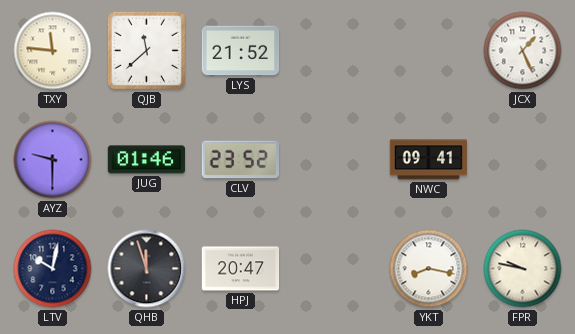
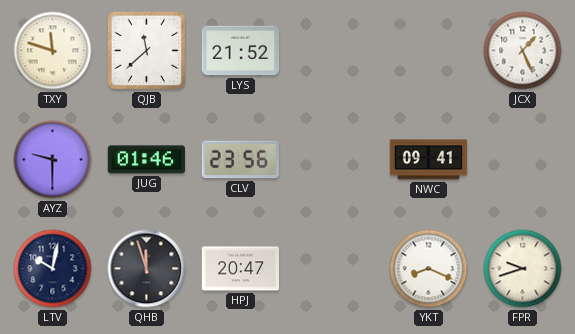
TXY: 11:46 -> 11:48
CLV: 23:52 -> 23:56
YKT: 8:17 -> 8:19
FPR: 9:47 -> 9:42
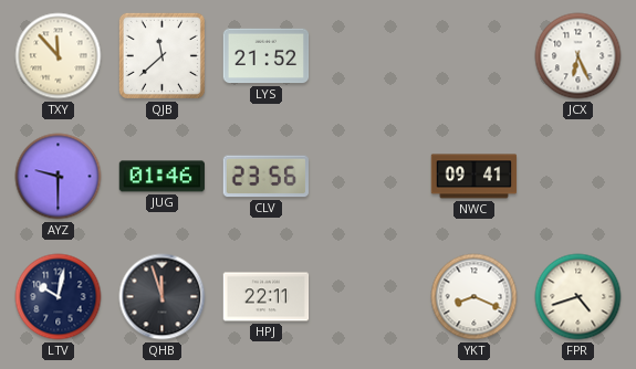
TXY: 11:48 -> 11:53
JCX: 1:26 -> 6:26
HPJ: 20:47 -> 22:11
FPR: 9:42 -> 4:42
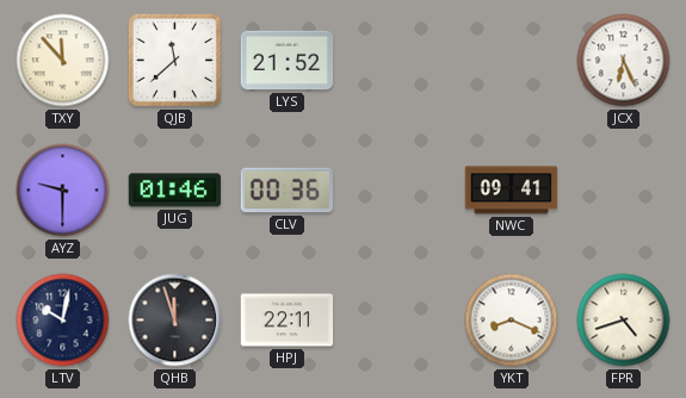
CLV: 23:56 -> 00:36
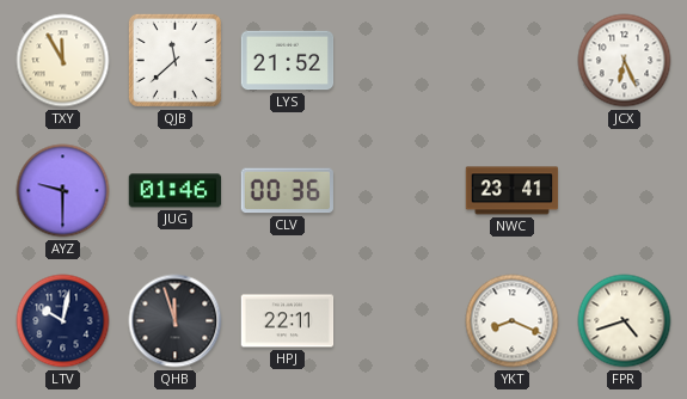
TXY: 11:53 -> 11:55
NWC: 09:41 -> 23:41
